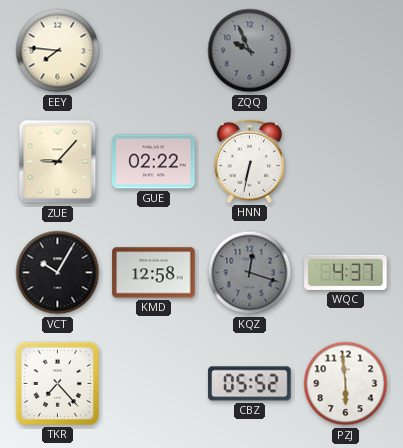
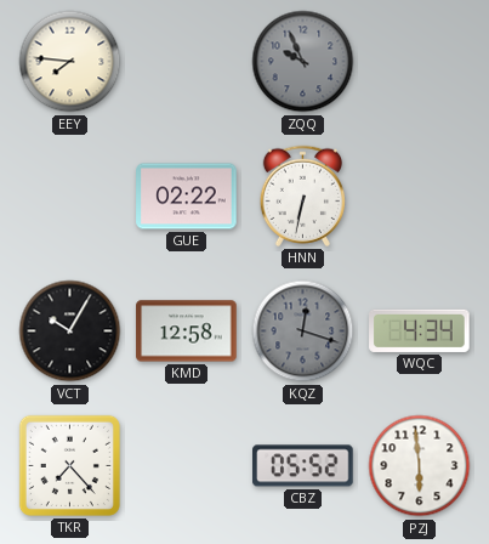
ZUE: 9:07 -> none
WQC: 4:37 -> 4:34
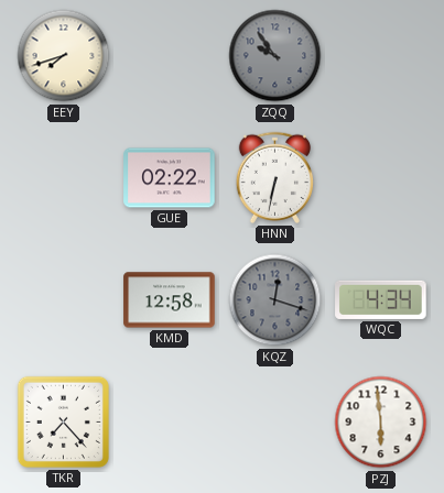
EEY: 7:46 -> 7:42
ZQQ: 9:56 -> 9:54
VCT: 10:05 -> none
CBZ: 05:52 -> none
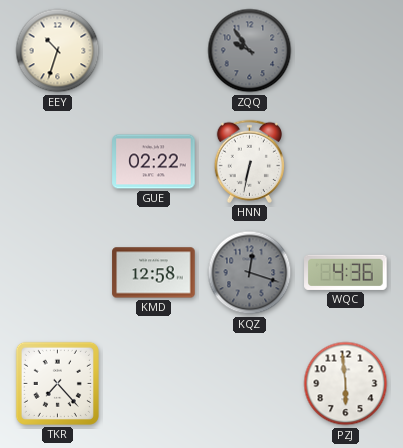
EEY: 7:42 -> 10:33
WQC: 4:34 -> 4:36
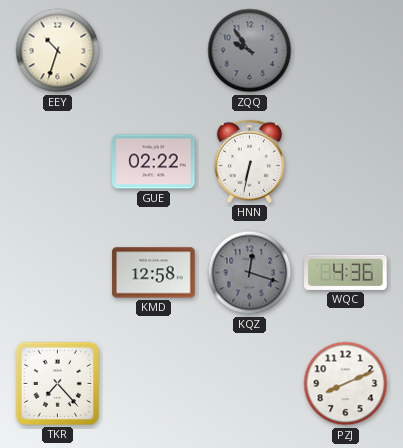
PZJ: 5:59 -> 8:11
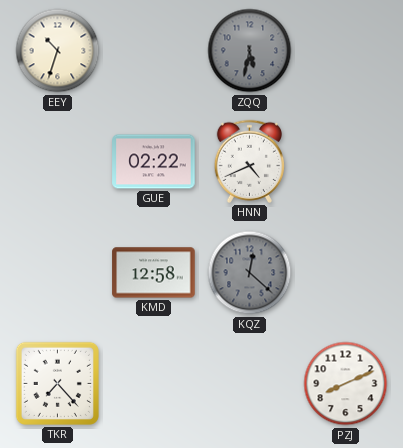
ZQQ: 9:54 -> 5:32
HNN: 6:32 -> 4:41
KQZ: 12:18 -> 12:22
WQC: 4:36 -> none
